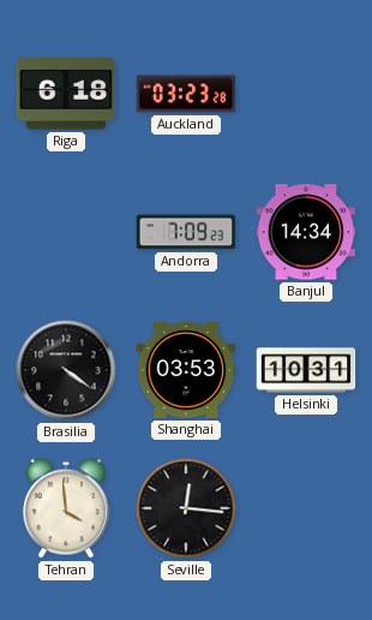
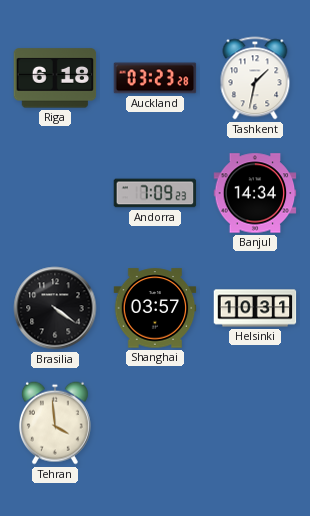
Tashkent: none -> 1:32
Shanghai: 03:53 -> 03:57
Seville: 12:16 -> none
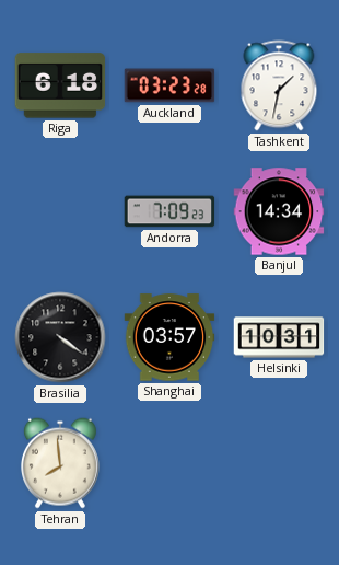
Tehran: 3:59 -> 7:59
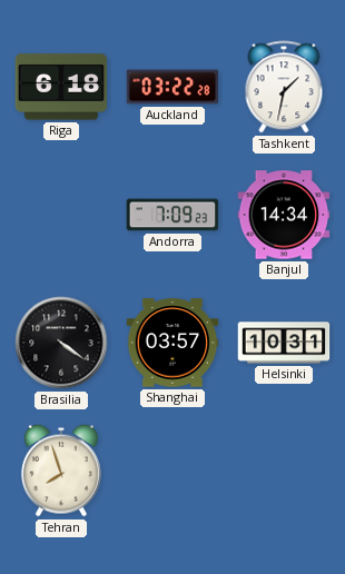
Auckland: 03:23 -> 03:22
Tehran: 7:59 -> 7:57
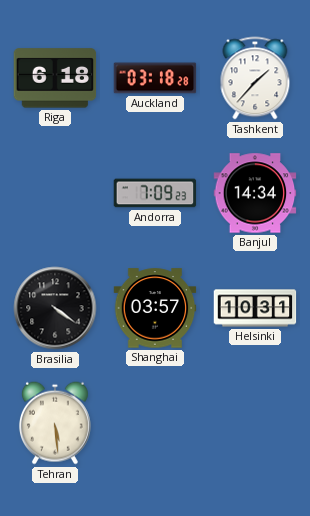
Auckland: 03:22 -> 03:18
Tashkent: 1:32 -> 1:37
Tehran: 7:57 -> 5:29
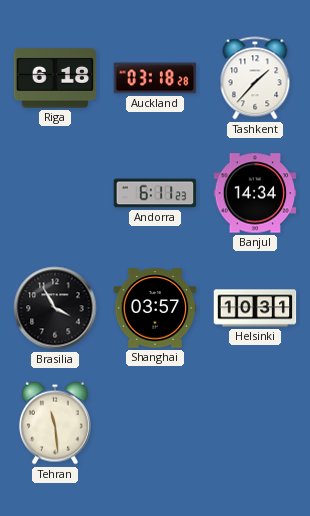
Andorra: 7:09 -> 6:11
Brasilia: 4:21 -> 3:55
Tehran: 5:29 -> 11:29
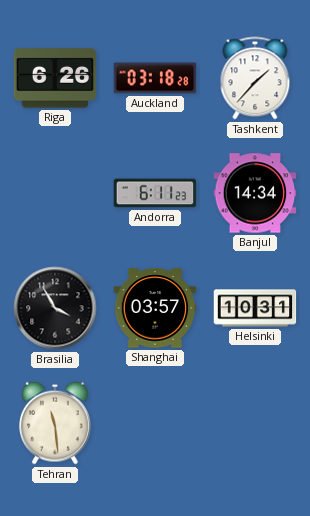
Riga: 6:18 -> 6:26
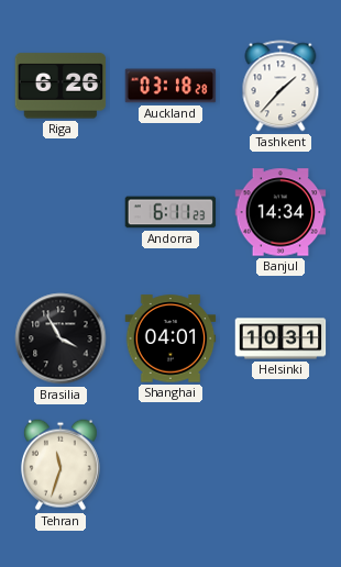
Shanghai: 03:57 -> 04:01
Tehran: 11:29 -> 11:33
